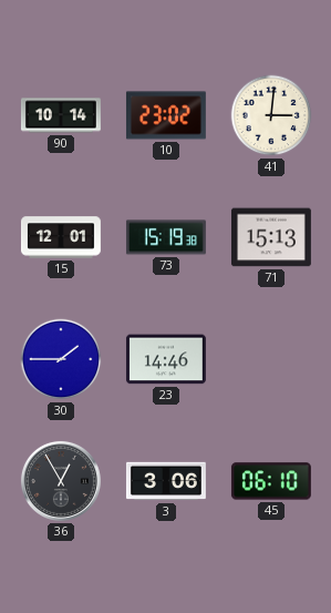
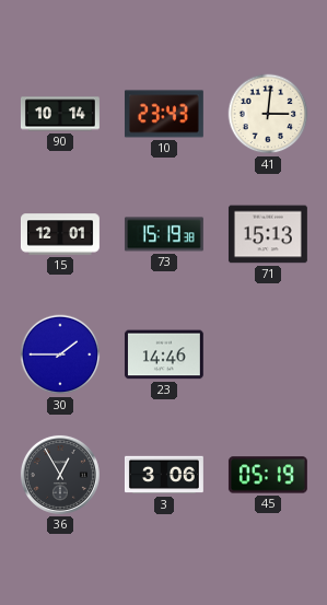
10: 23:02 -> 23:43
45: 06:10 -> 05:19
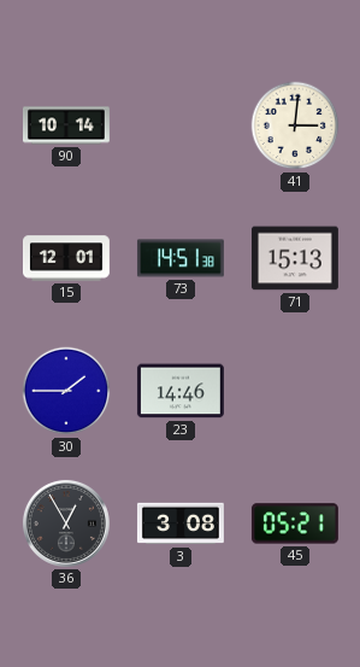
10: 23:43 -> none
73: 15:19 -> 14:51
3: 3:06 -> 3:08
45: 05:19 -> 05:21
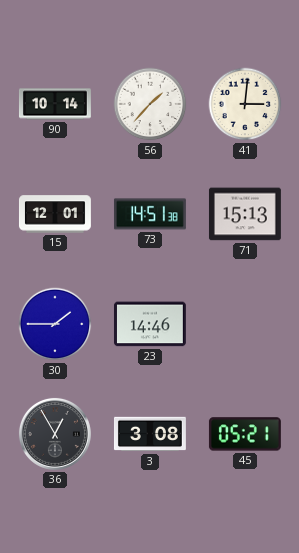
56: none -> 1:37
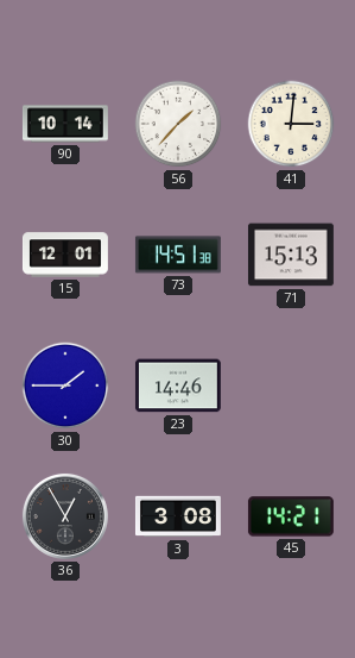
45: 05:21 -> 14:21
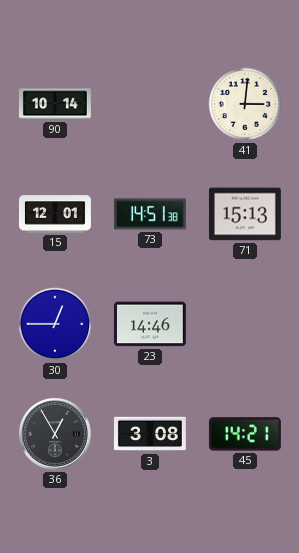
56: 1:37 -> none
30: 1:45 -> 12:45
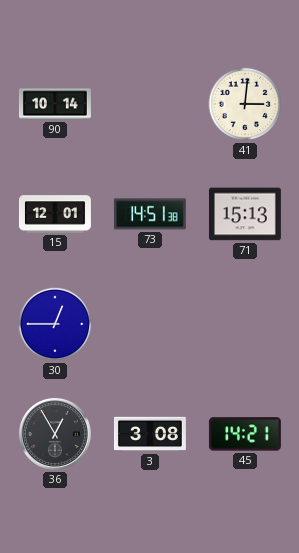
23: 14:46 -> none
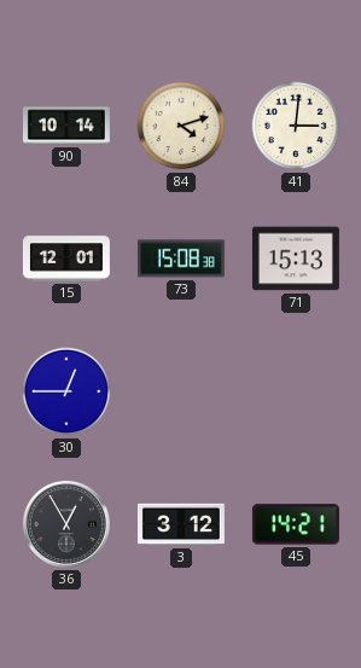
84: none -> 4:12
73: 14:51 -> 15:08
3: 3:08 -> 3:12
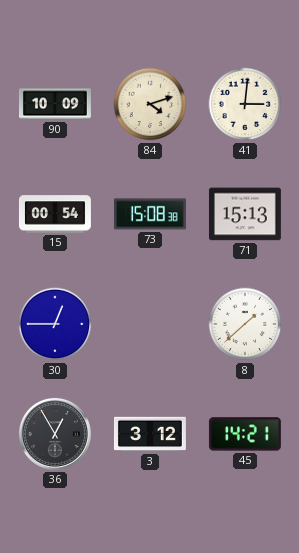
90: 10:14 -> 10:09
15: 12:01 -> 00:54
8: none -> 1:38
